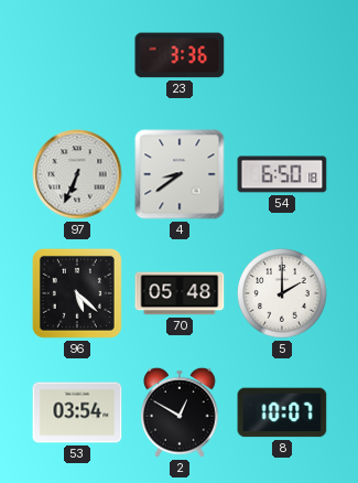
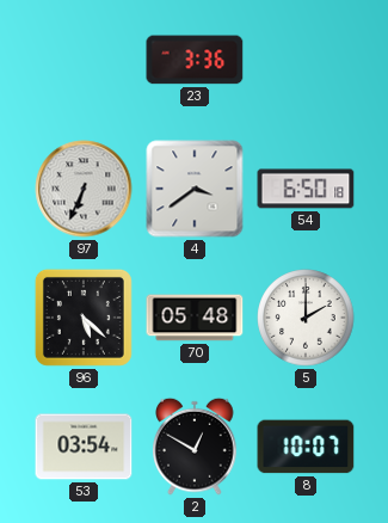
4: 8:39 -> 3:39
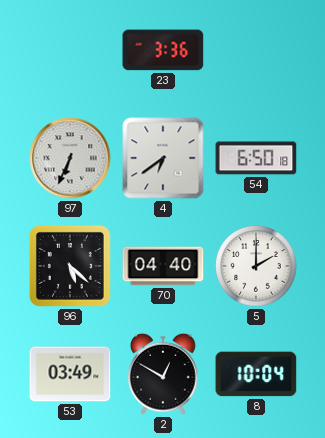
4: 3:39 -> 6:39
70: 05:48 -> 04:40
53: 03:54 -> 03:49
8: 10:07 -> 10:04
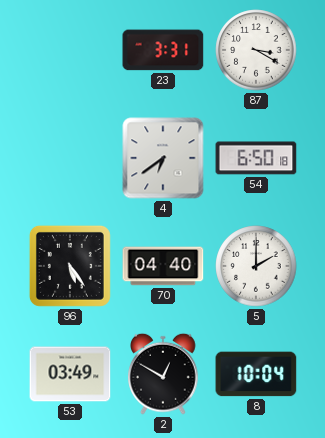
23: 3:36 -> 3:31
87: none -> 3:20
97: 6:34 -> none
96: 5:22 -> 5:24
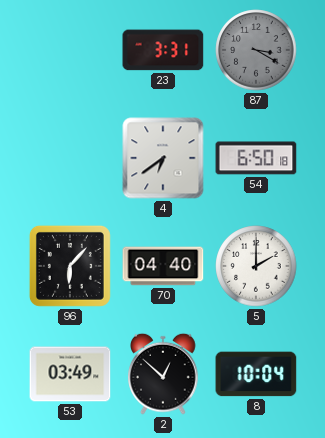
87 dial: white -> grey
96: 5:24 -> 6:07
2: 12:50 -> 12:52
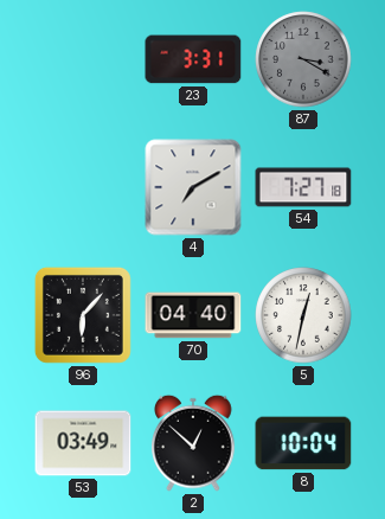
4: 6:39 -> 7:10
54: 6:50 -> 7:27
5: 2:00 -> 12:32
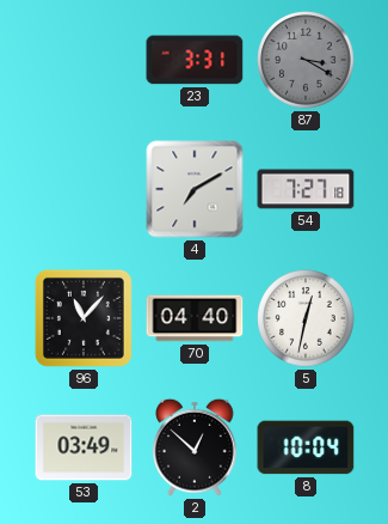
96: 6:07 -> 11:07
